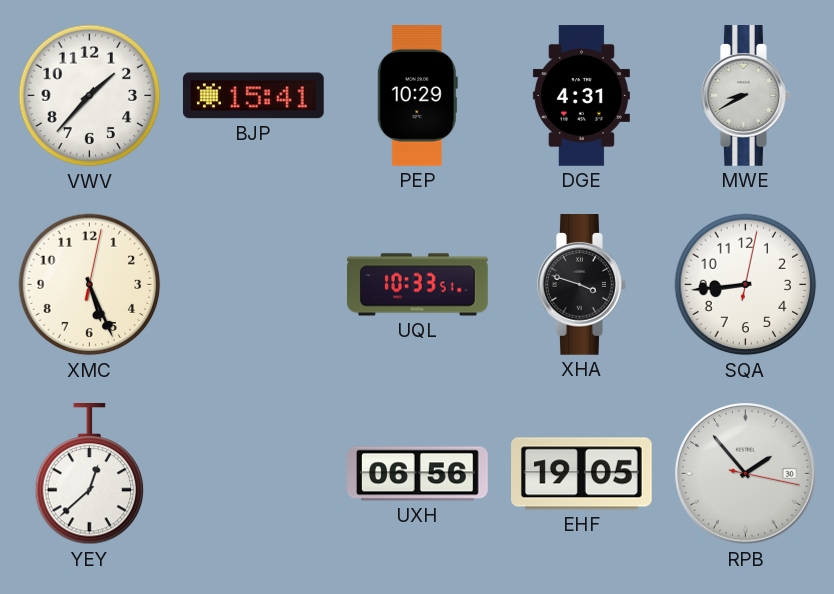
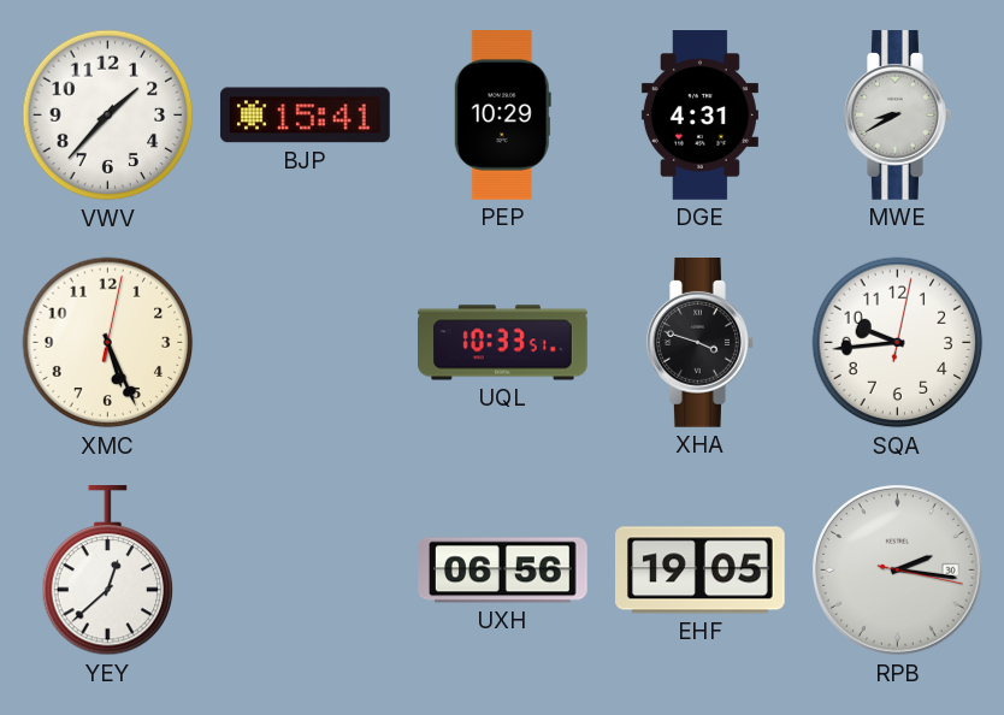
SQA: 8:44 -> 9:44
RPB: 1:53 -> 2:16
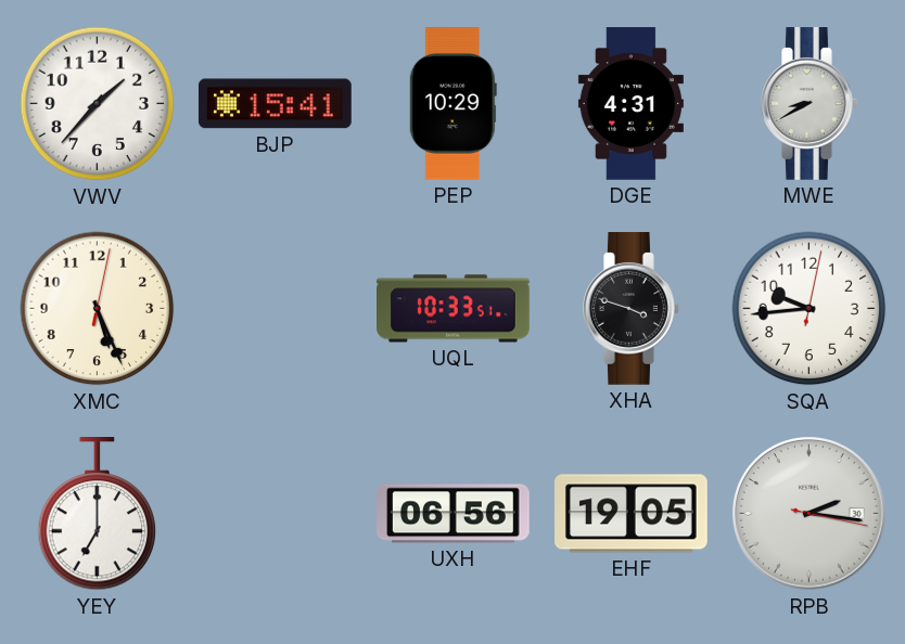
YEY: 12:38 -> 7:00
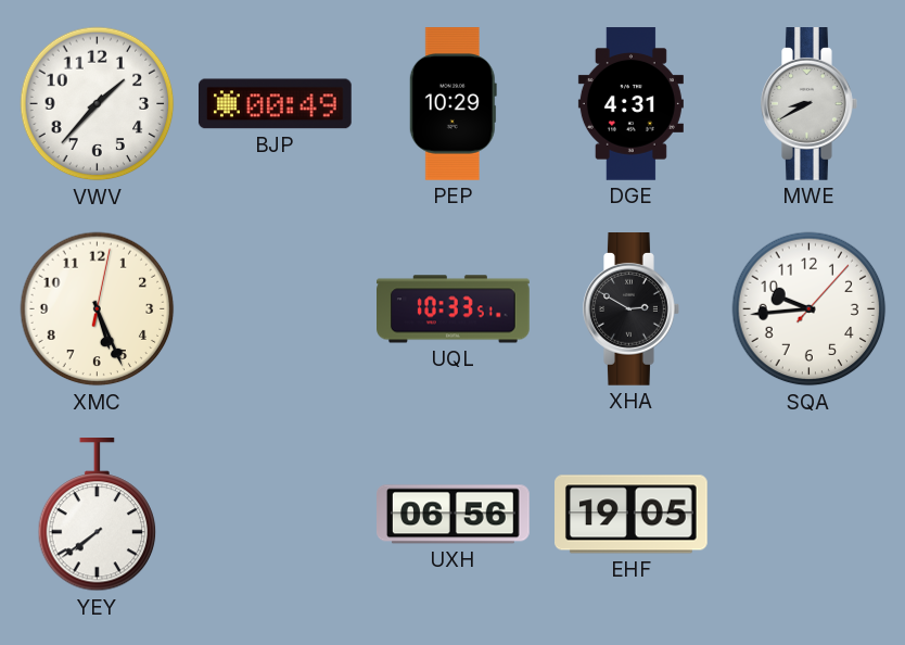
BJP: 15:41 -> 00:49
XHA: 3:48 -> 2:50
SQA: 9:44:02 -> 9:44:07
YEY: 7:00 -> 7:39
RPB: 2:16 -> none
